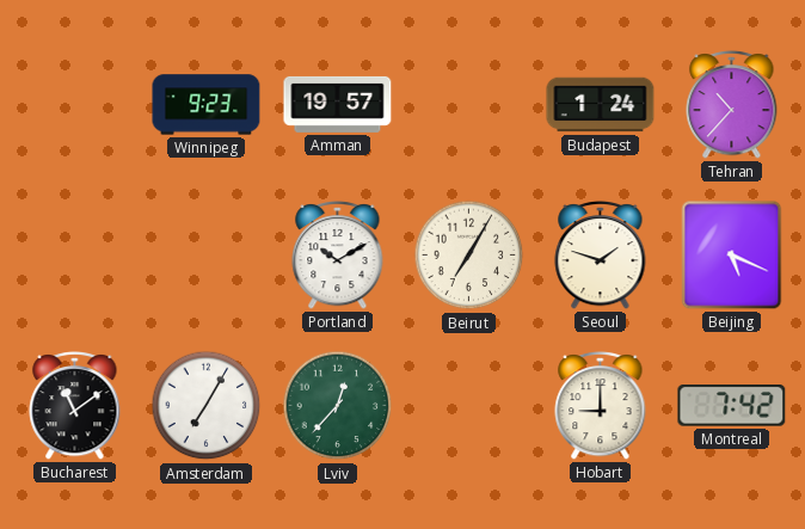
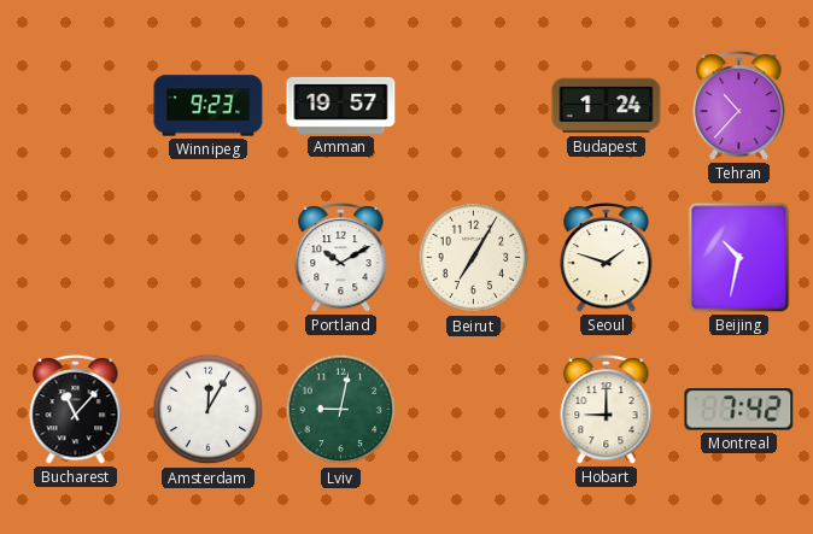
Beijing: 5:19 -> 10:32
Bucharest: 11:09 -> 11:07
Amsterdam: 7:05 -> 12:05
Lviv: 12:37 -> 9:02
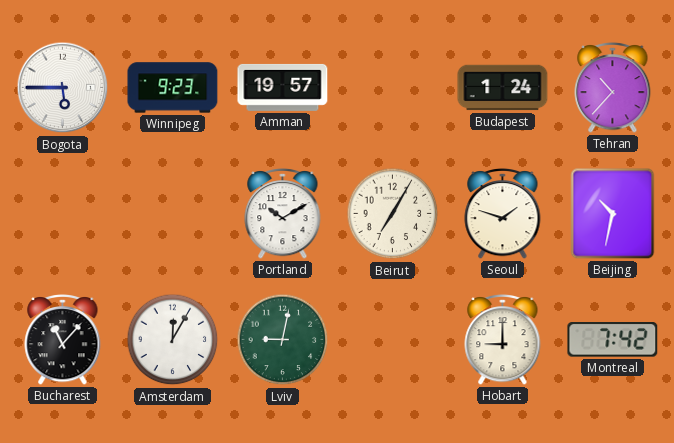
Bogota: none -> 5:45
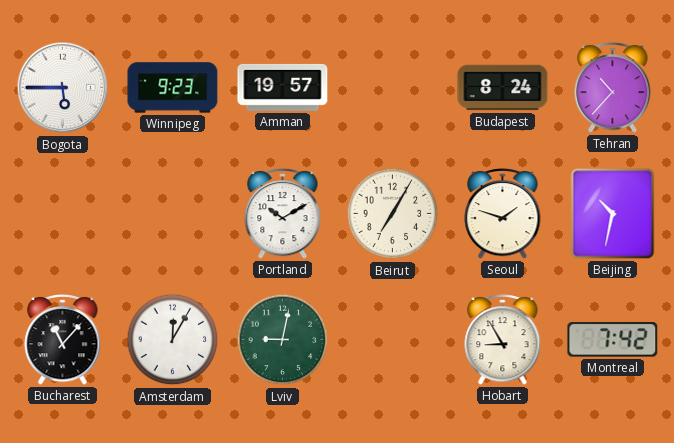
Budapest: 1:24 -> 8:24
Hobart: 9:00 -> 8:55
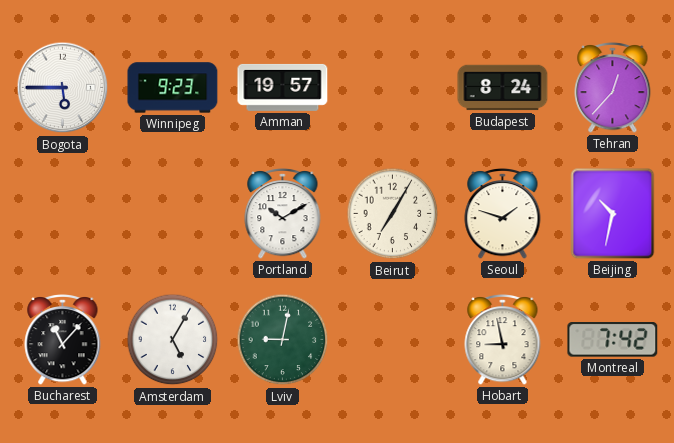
Tehran: 10:37 -> 12:37
Amsterdam: 12:05 -> 5:05
Hobart: 8:55 -> 8:58
